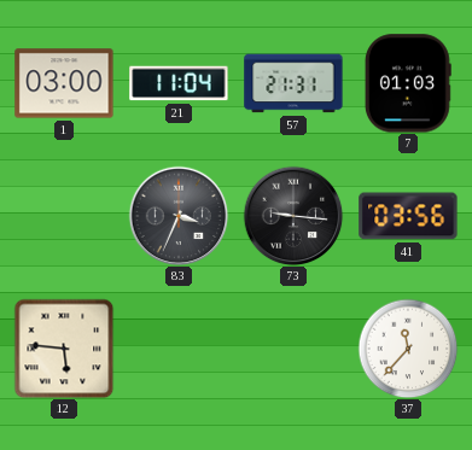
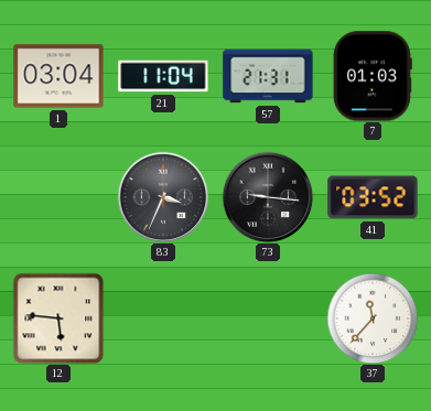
1: 03:00 -> 03:04
41: 03:56 -> 03:52
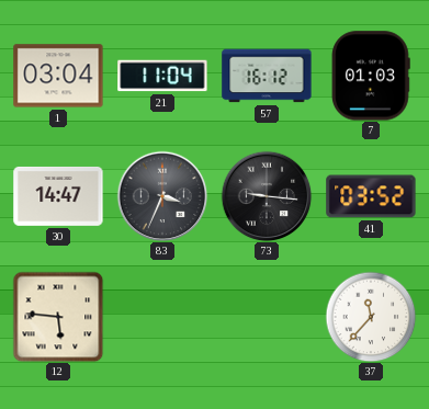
57: 21:31 -> 16:12
30: none -> 14:47
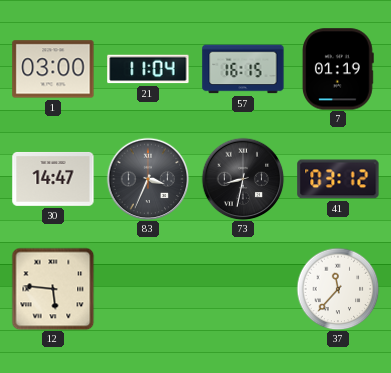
1: 03:04 -> 03:00
57: 16:12 -> 16:15
7: 01:03 -> 01:19
73: 9:16 -> 8:32
41: 03:52 -> 03:12
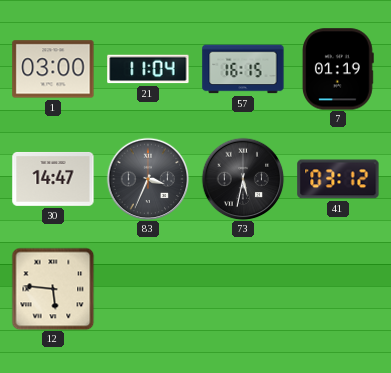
73: 8:32 -> 5:32
37: 11:37 -> none
